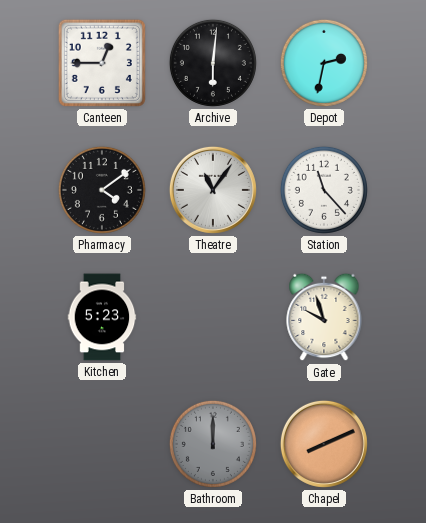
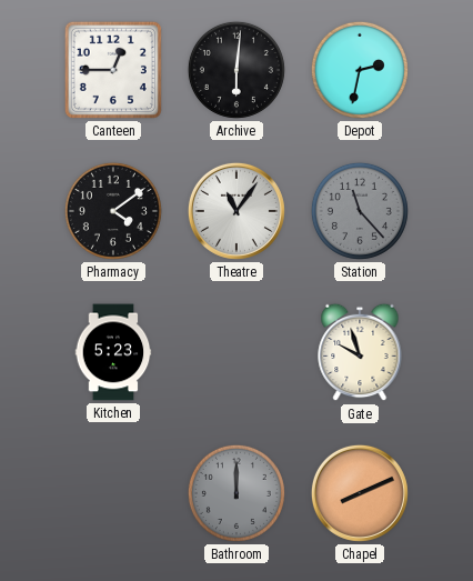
Station dial: white -> grey
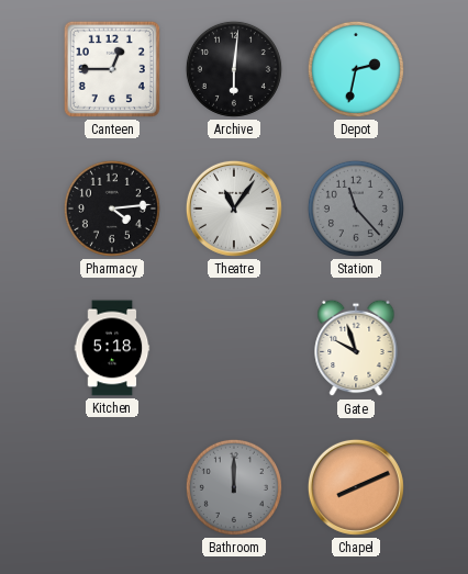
Pharmacy: 4:09 -> 4:14
Kitchen: 5:23 -> 5:18
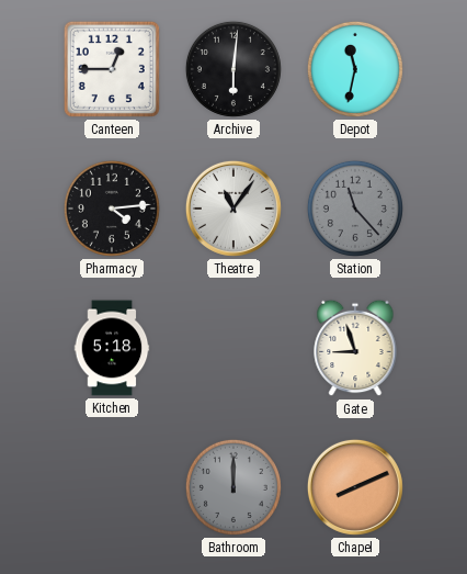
Depot: 2:32 -> 11:32
Gate: 9:57 -> 8:57
